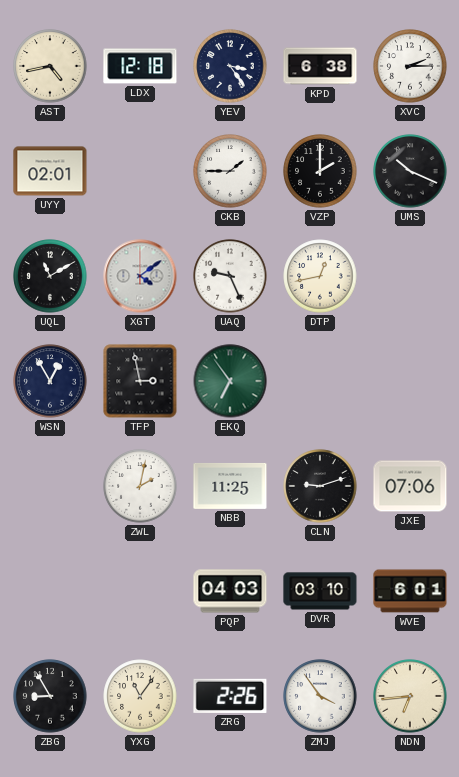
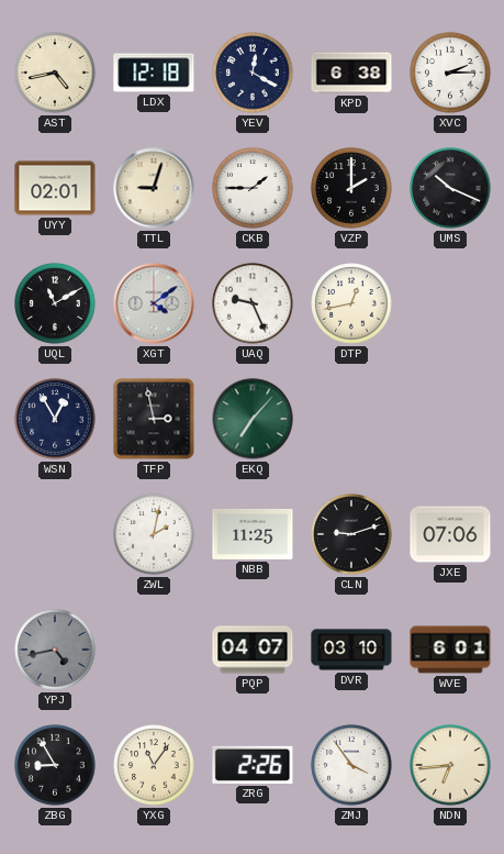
YEV: 3:24 -> 12:20
TTL: none -> 9:03
EKQ: 6:54 -> 7:07
YPJ: none -> 4:43
PQP: 04:03 -> 04:07
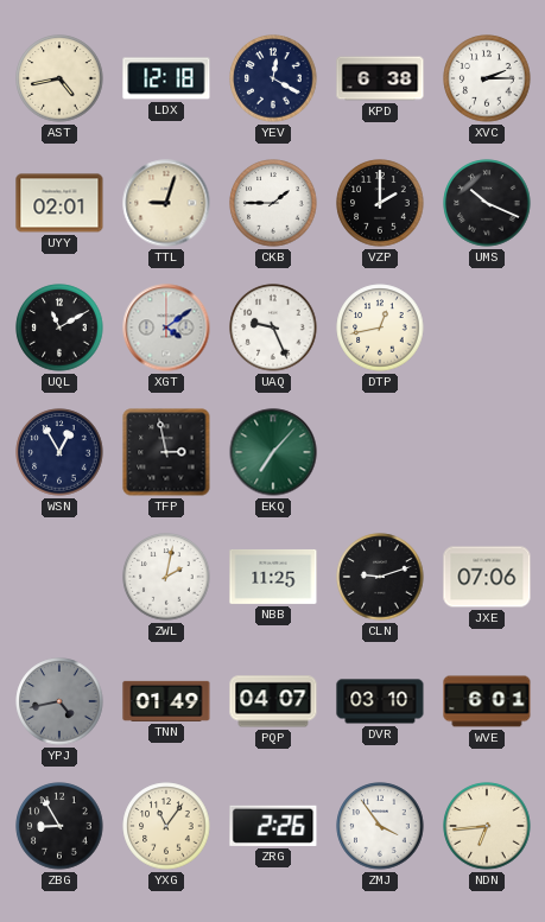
TNN: none -> 01:49
